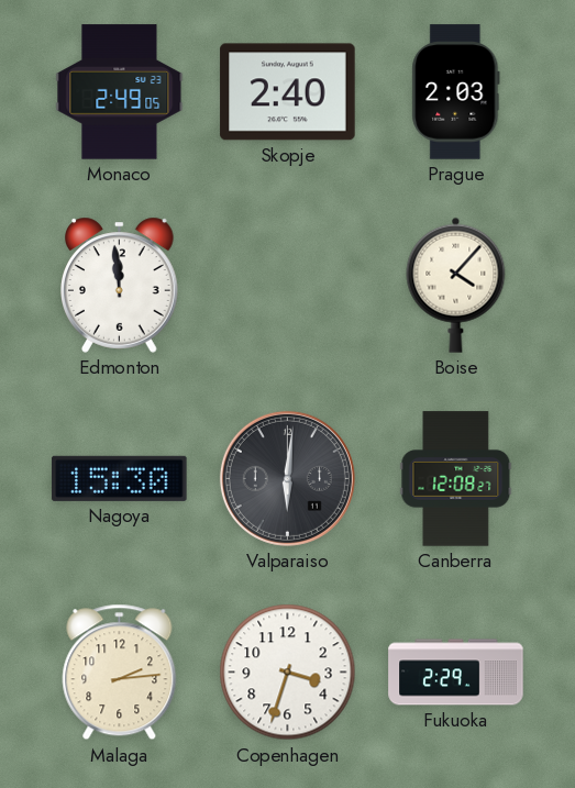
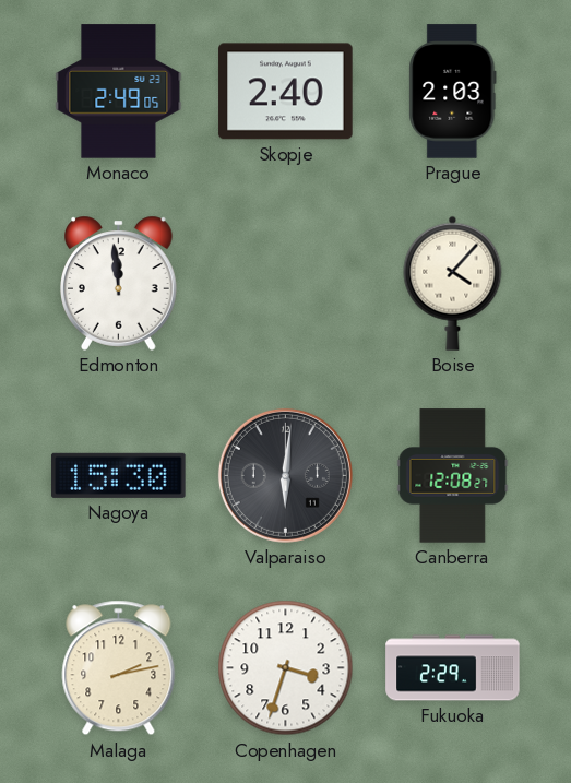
Malaga: 2:14 -> 2:13
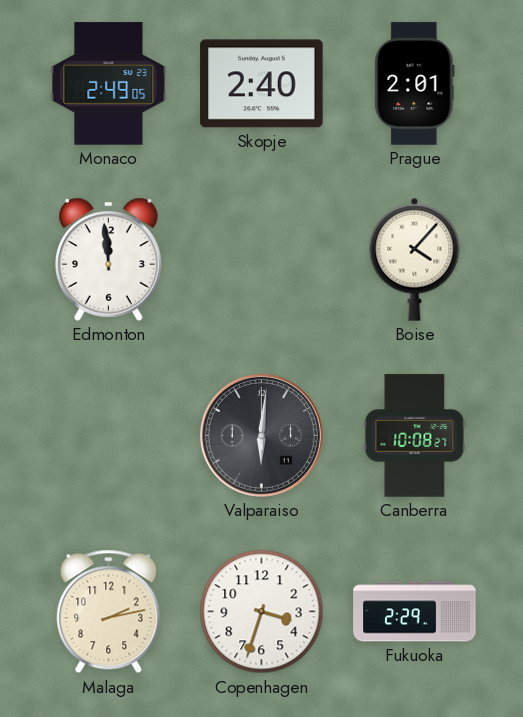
Prague: 2:03 -> 2:01
Nagoya: 15:30 -> none
Canberra: 12:08 -> 10:08
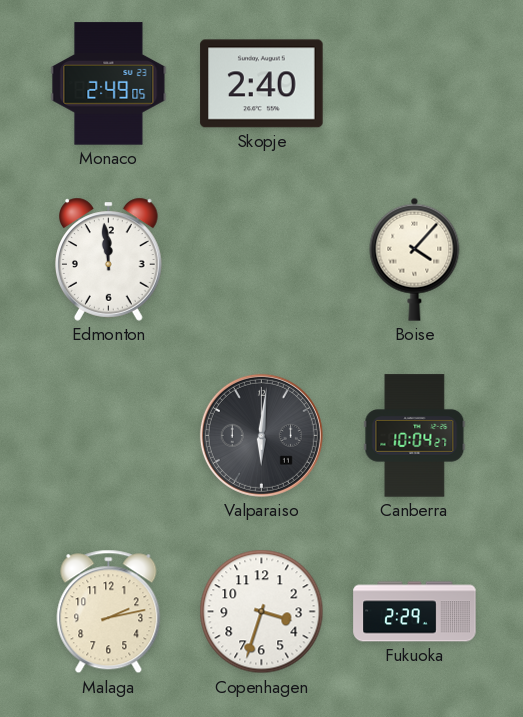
Prague: 2:01 -> none
Canberra: 10:08 -> 10:04
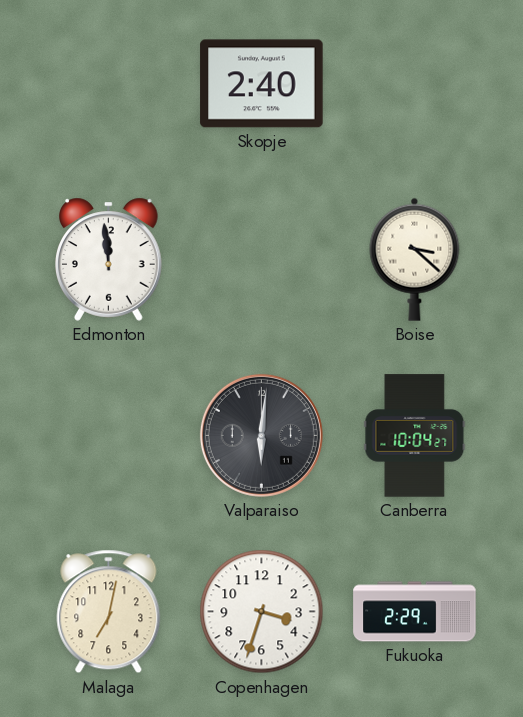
Monaco: 2:49 -> none
Boise: 4:07 -> 3:22
Malaga: 2:13 -> 7:02
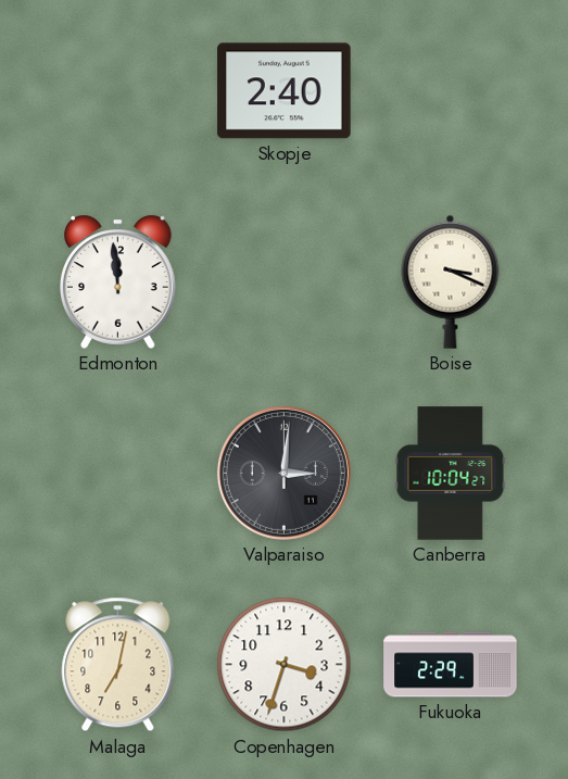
Boise: 3:22 -> 3:19
Valparaiso: 6:01 -> 3:01
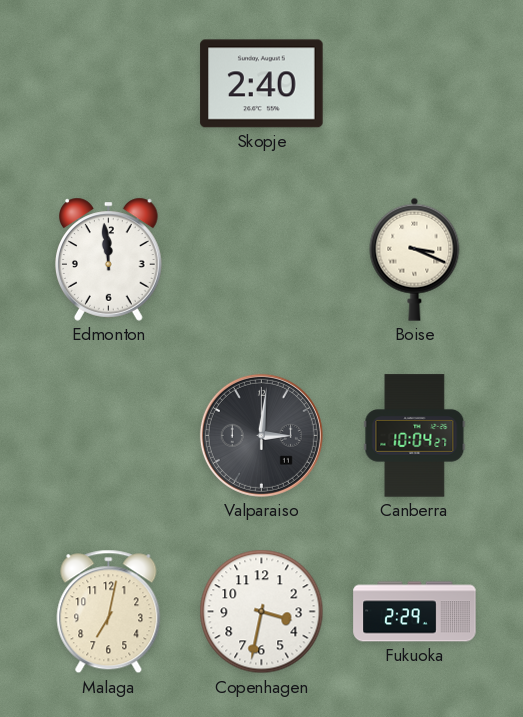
Copenhagen: 3:33 -> 3:32
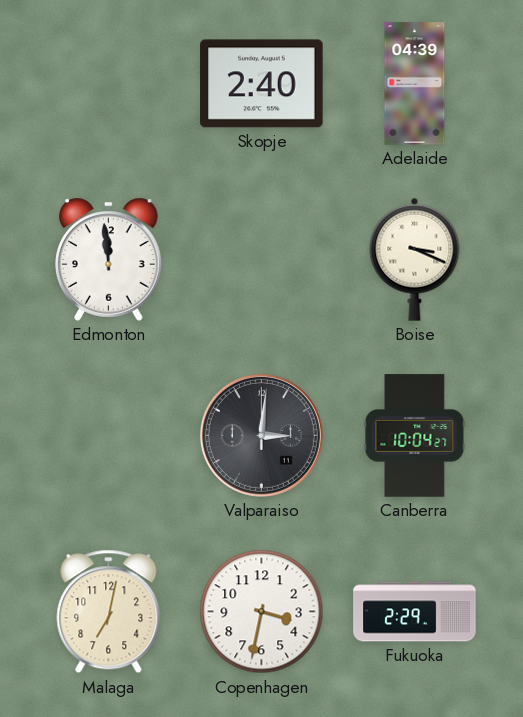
Adelaide: none -> 04:39
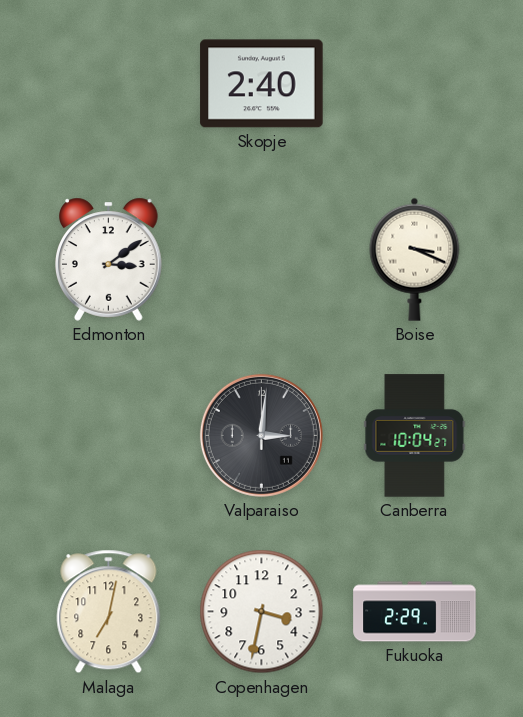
Adelaide: 04:39 -> none
Edmonton: 11:59 -> 3:09
